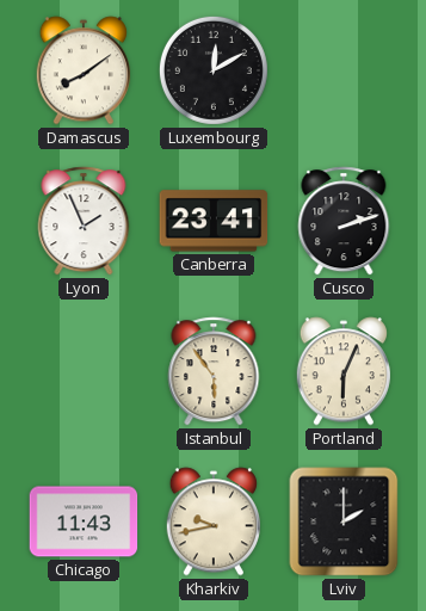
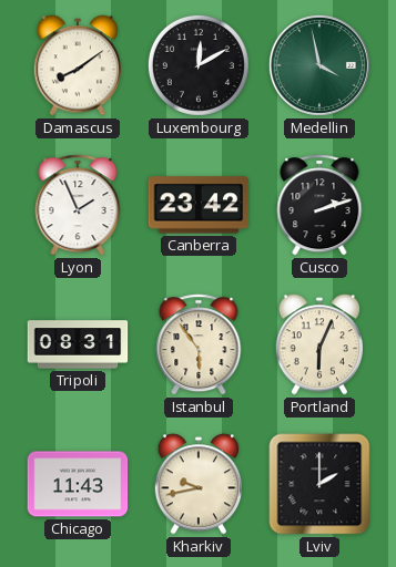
Medellin: none -> 3:58
Canberra: 23:41 -> 23:42
Tripoli: none -> 08:31
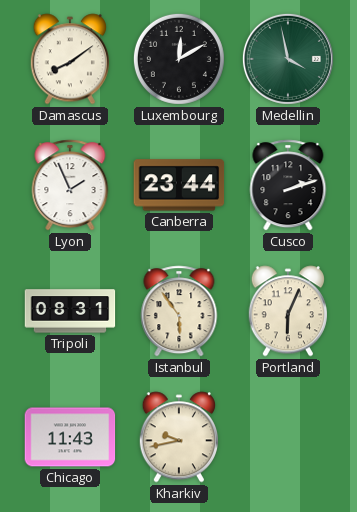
Canberra: 23:42 -> 23:44
Lviv: 2:00 -> none
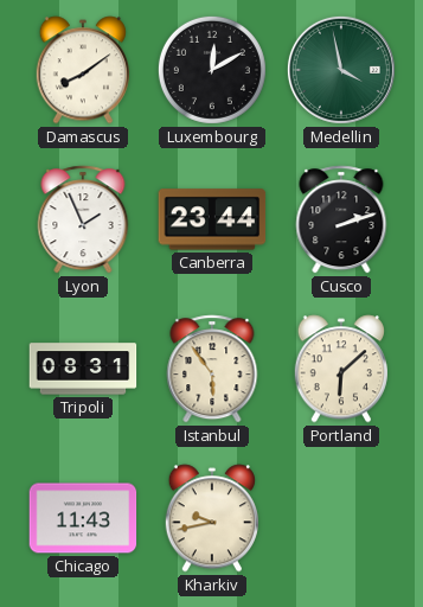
Portland: 6:04 -> 6:08
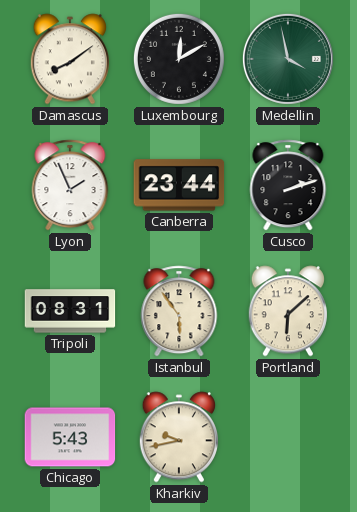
Chicago: 11:43 -> 5:43
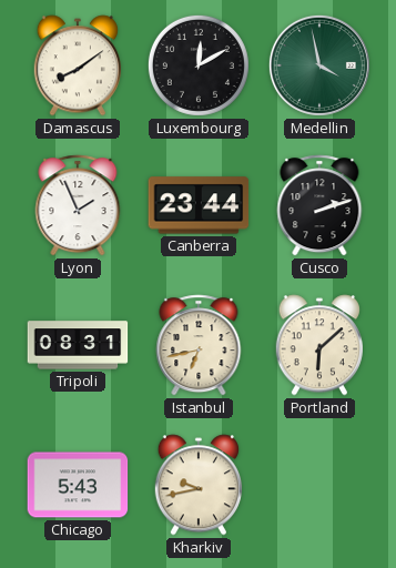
Istanbul: 5:54 -> 6:43
